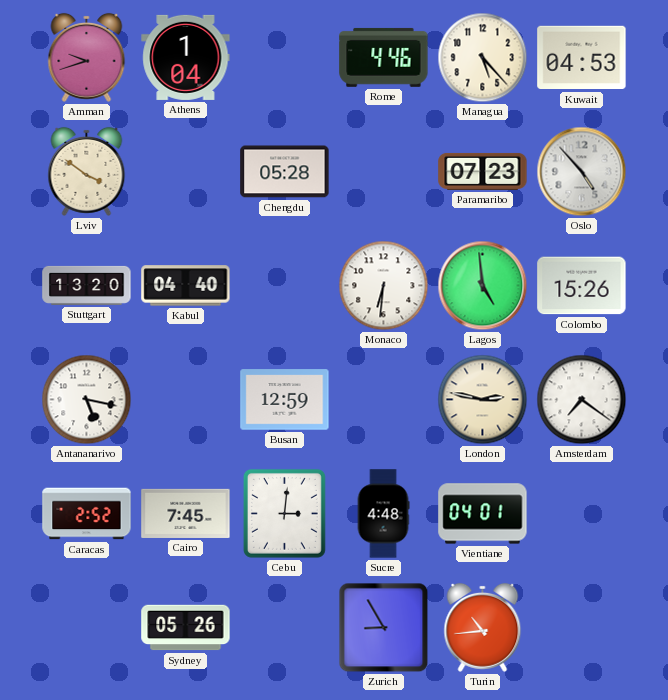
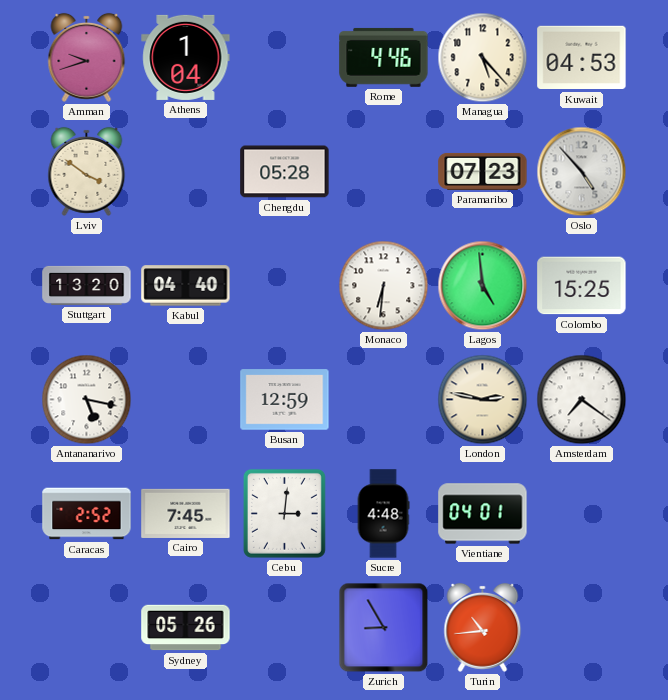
Colombo: 15:26 -> 15:25
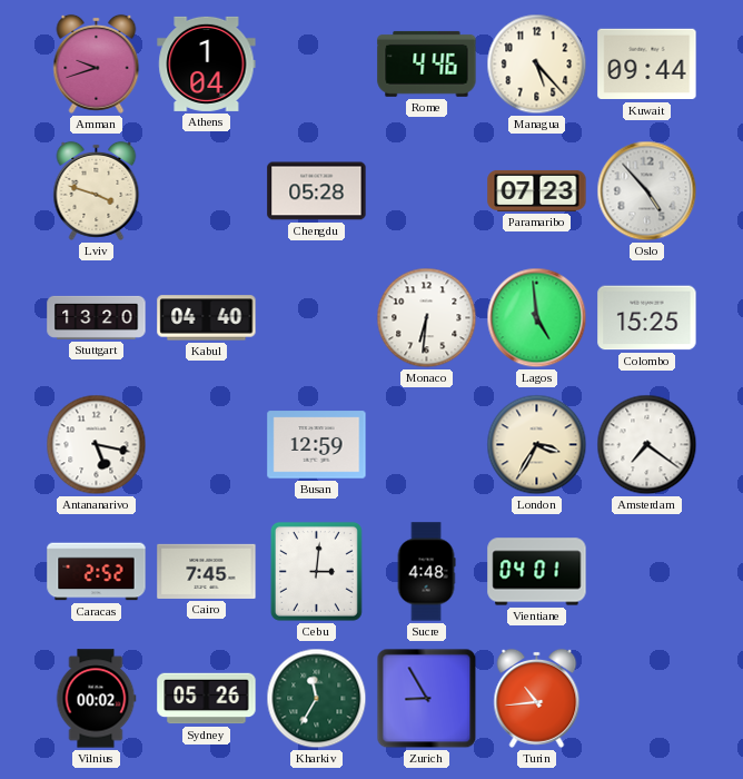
Kuwait: 04:53 -> 09:44
Lviv: 3:51 -> 3:48
London: 2:47 -> 3:35
Vilnius: none -> 00:02
Kharkiv: none -> 11:35
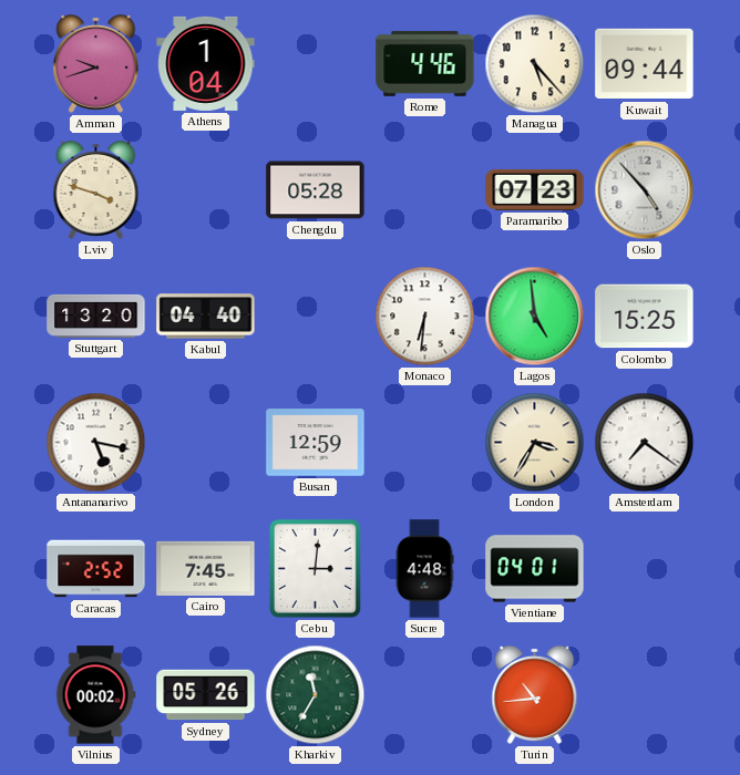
Zurich: 8:55 -> none
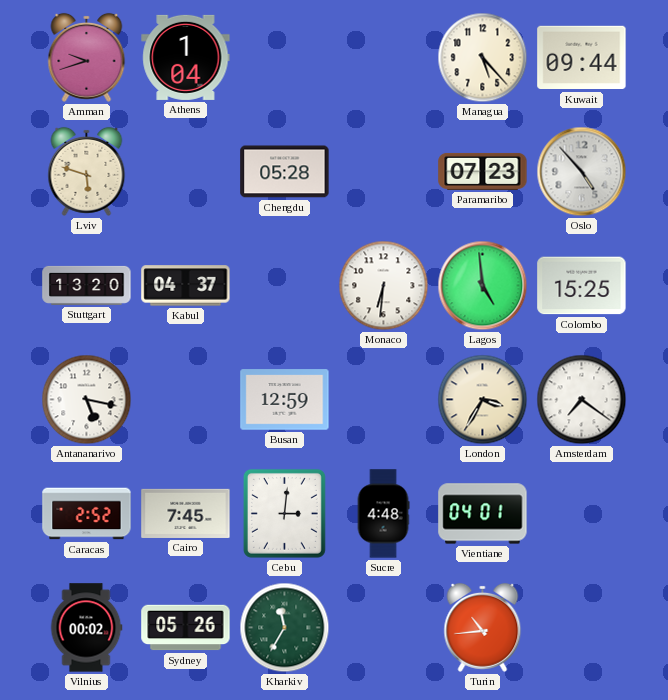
Rome: 4:46 -> none
Lviv: 3:48 -> 5:48
Kabul: 04:40 -> 04:37
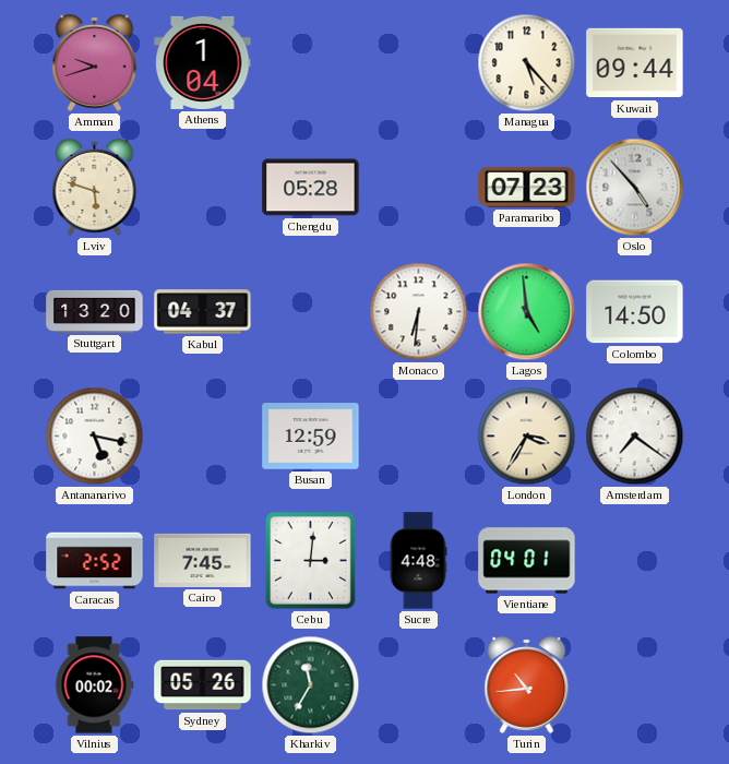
Colombo: 15:25 -> 14:50
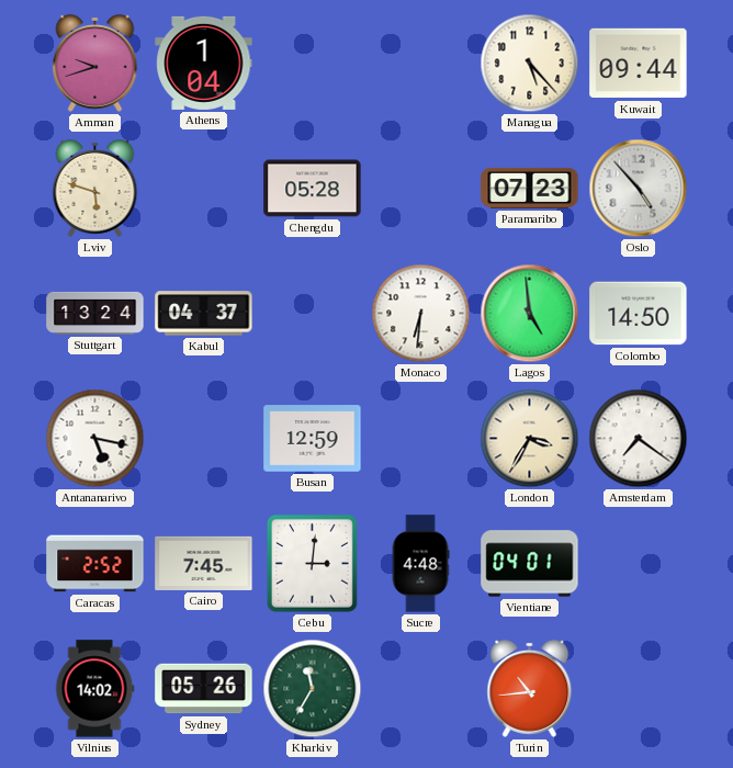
Stuttgart: 13:20 -> 13:24
Vilnius: 00:02 -> 14:02
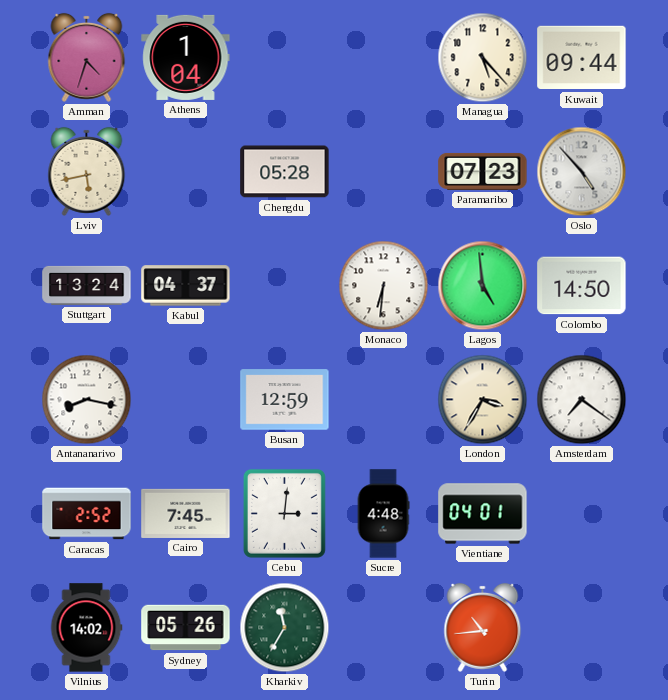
Amman: 9:42 -> 4:33
Lviv: 5:48 -> 5:43
Antananarivo: 5:17 -> 8:17
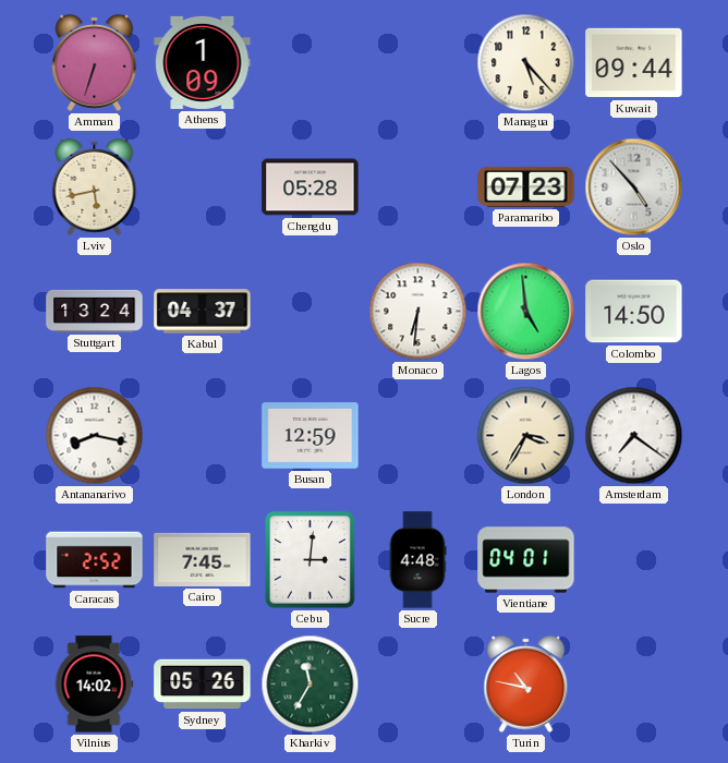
Amman: 4:33 -> 6:33
Athens: 1:04 -> 1:09
Turin: 10:44 -> 10:47
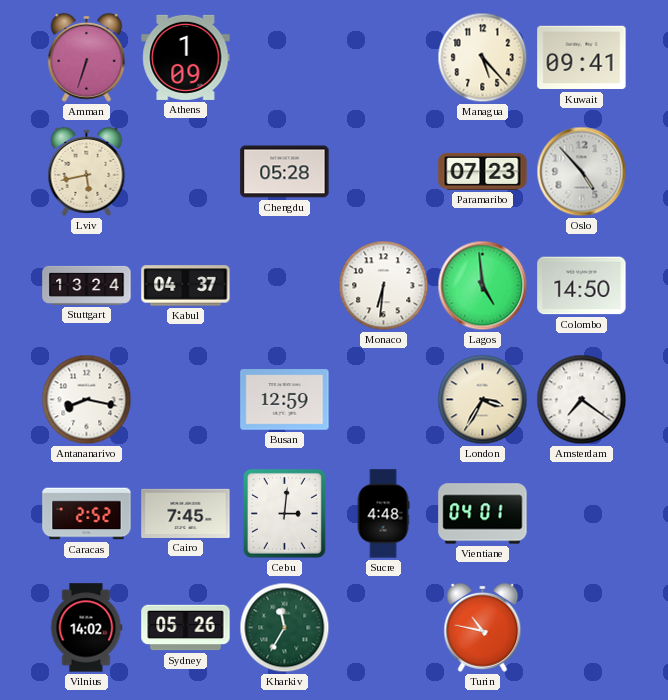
Kuwait: 09:44 -> 09:41
